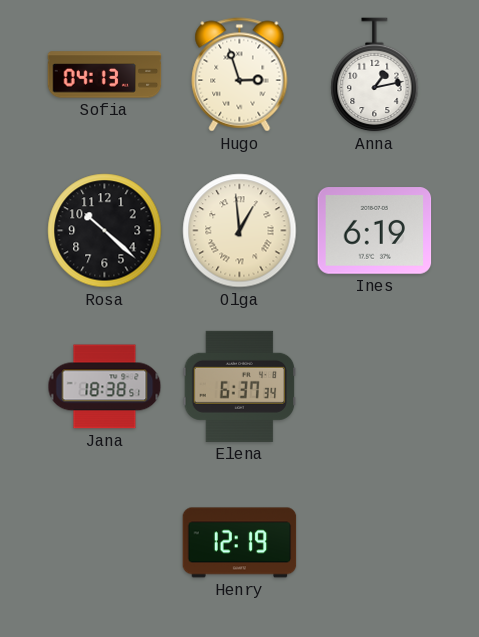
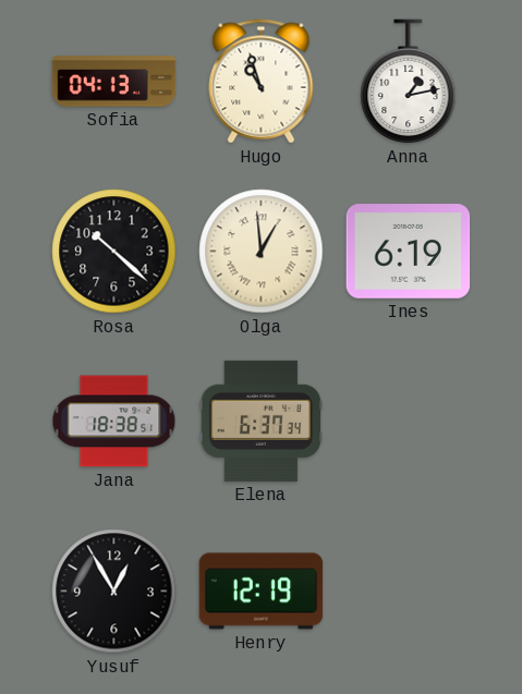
Hugo: 2:57 -> 10:57
Yusuf: none -> 12:55
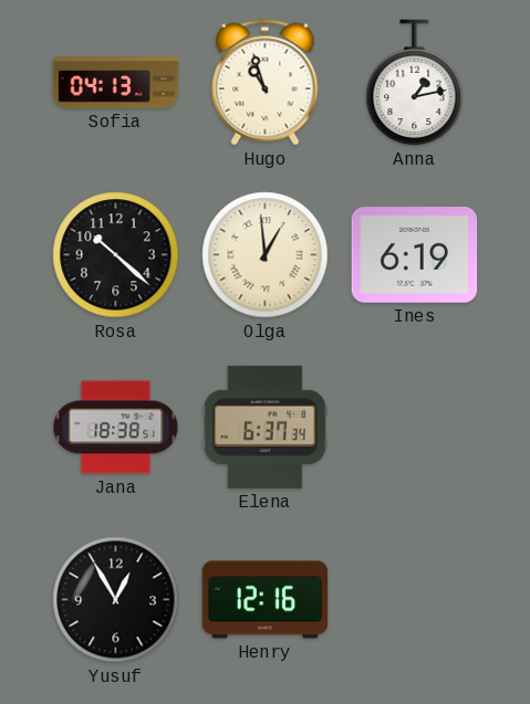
Henry: 12:19 -> 12:16
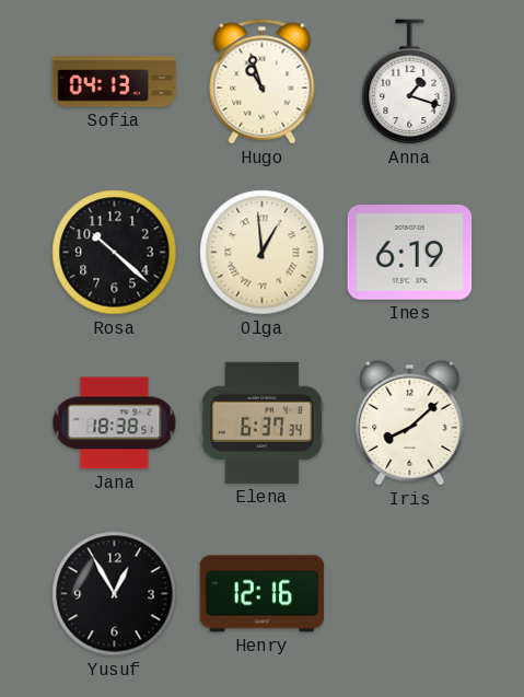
Anna: 1:13 -> 1:18
Iris: none -> 8:08
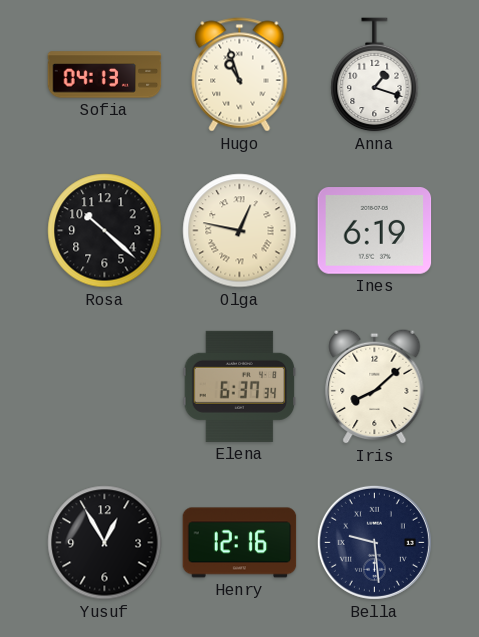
Olga: 12:59 -> 12:47
Jana: 18:38 -> none
Bella: none -> 9:29
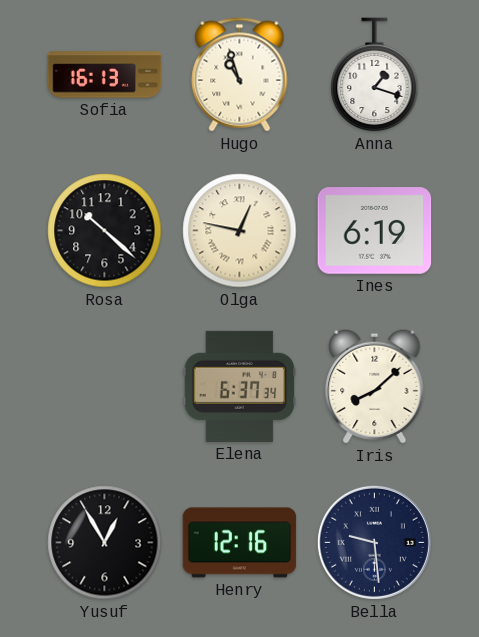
Sofia: 04:13 -> 16:13
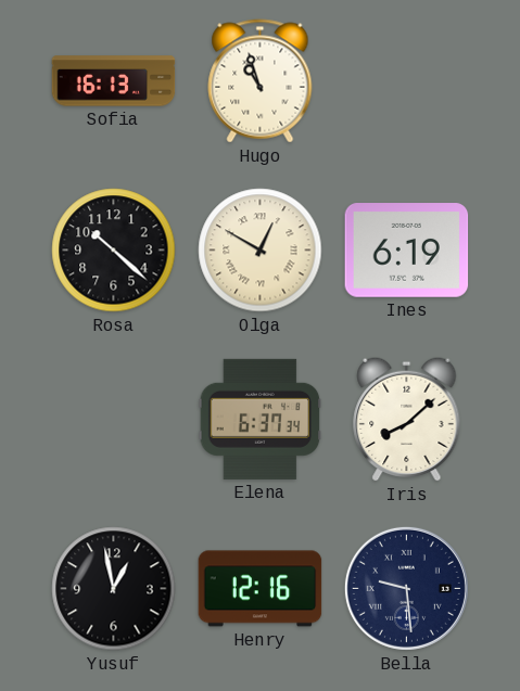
Anna: 1:18 -> none
Olga: 12:47 -> 12:50
Yusuf: 12:55 -> 12:58
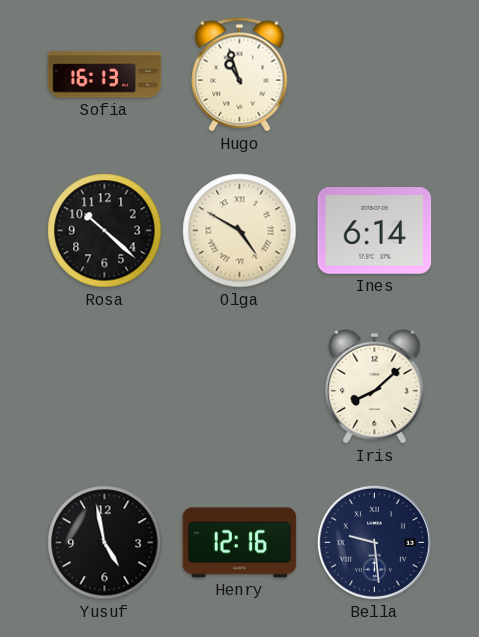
Olga: 12:50 -> 4:50
Ines: 6:19 -> 6:14
Elena: 6:37 -> none
Yusuf: 12:58 -> 4:58
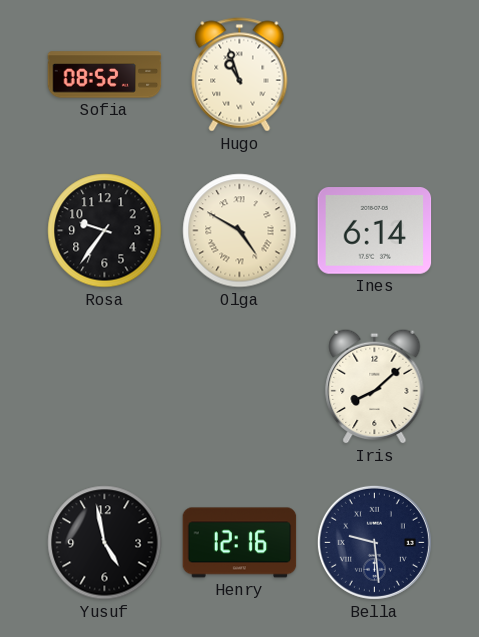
Sofia: 16:13 -> 08:52
Rosa: 10:22 -> 9:36
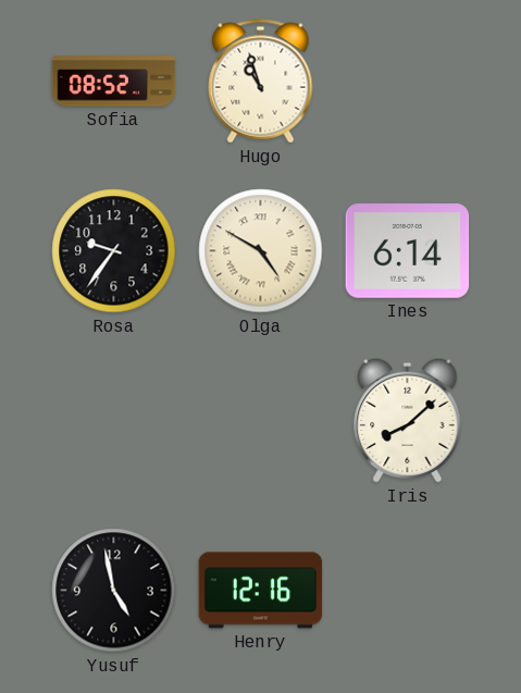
Bella: 9:29 -> none
